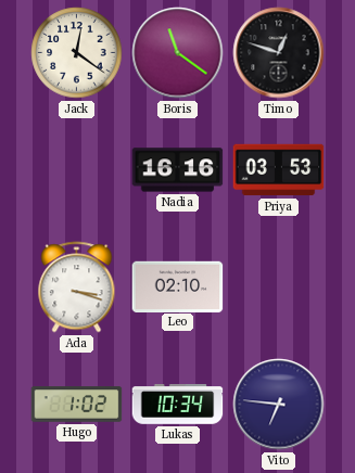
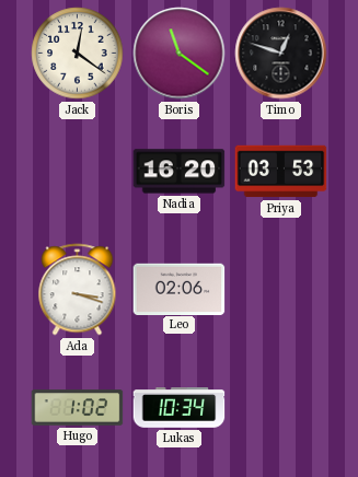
Nadia: 16:16 -> 16:20
Leo: 02:10 -> 02:06
Vito: 6:46 -> none
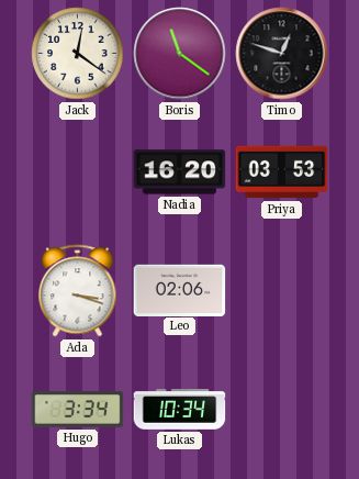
Hugo: 1:02 -> 3:34
